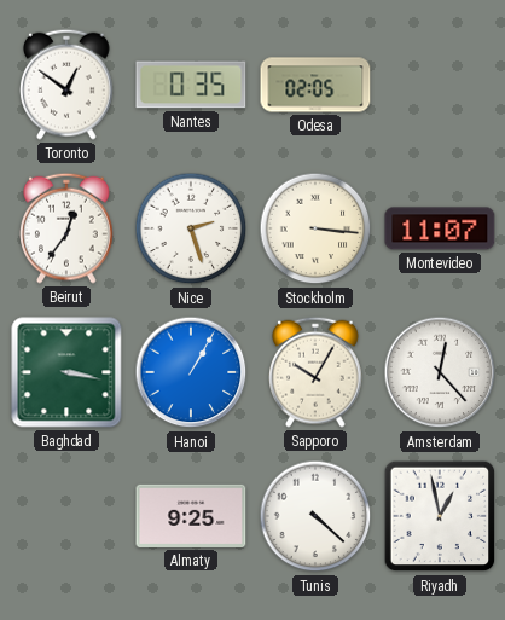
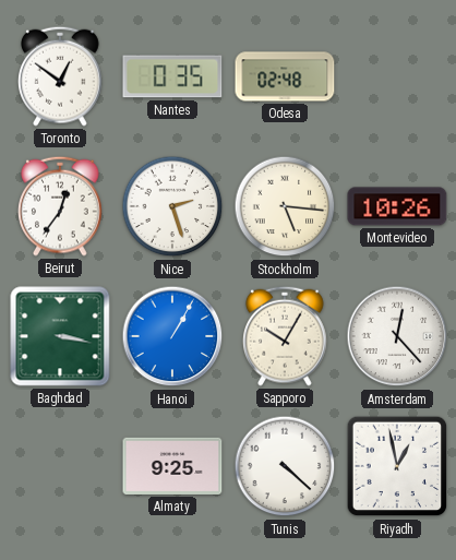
Odesa: 02:05 -> 02:48
Stockholm: 3:16 -> 5:16
Montevideo: 11:07 -> 10:26
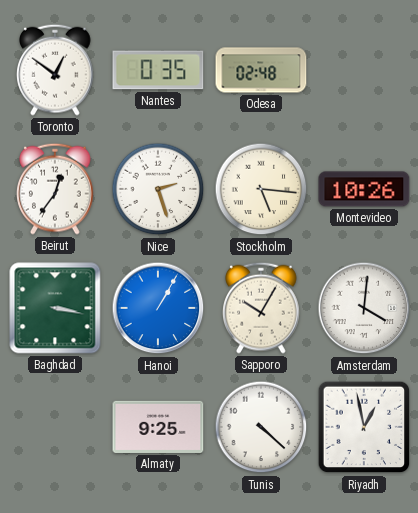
Amsterdam: 12:23 -> 4:01
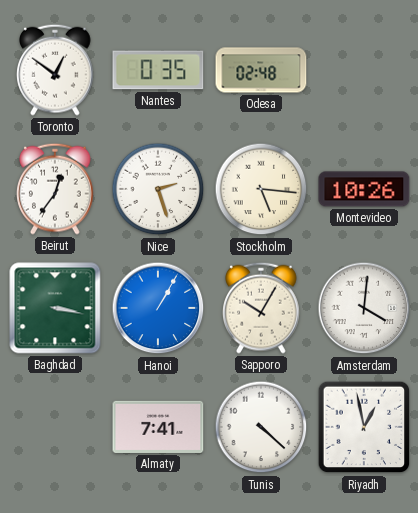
Almaty: 9:25 -> 7:41
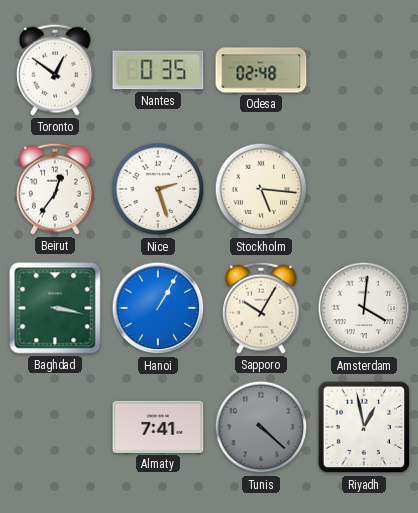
Montevideo: 10:26 -> none
Tunis dial: white -> grey
